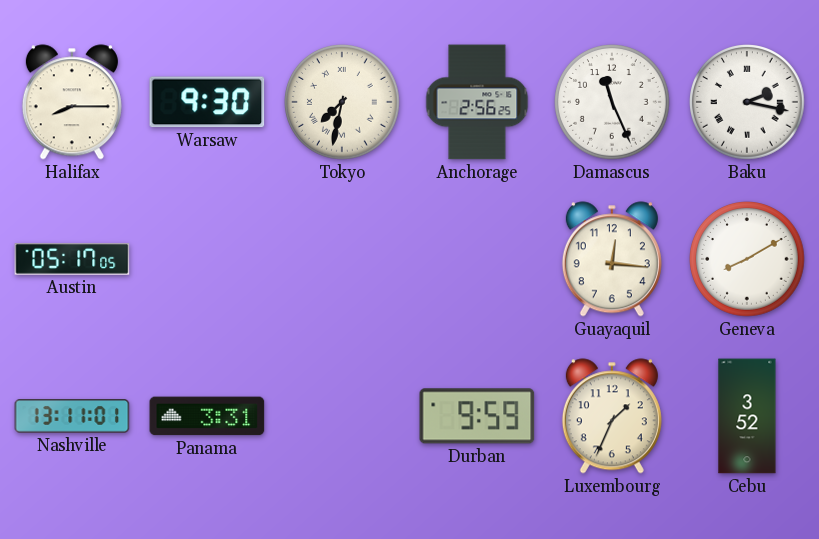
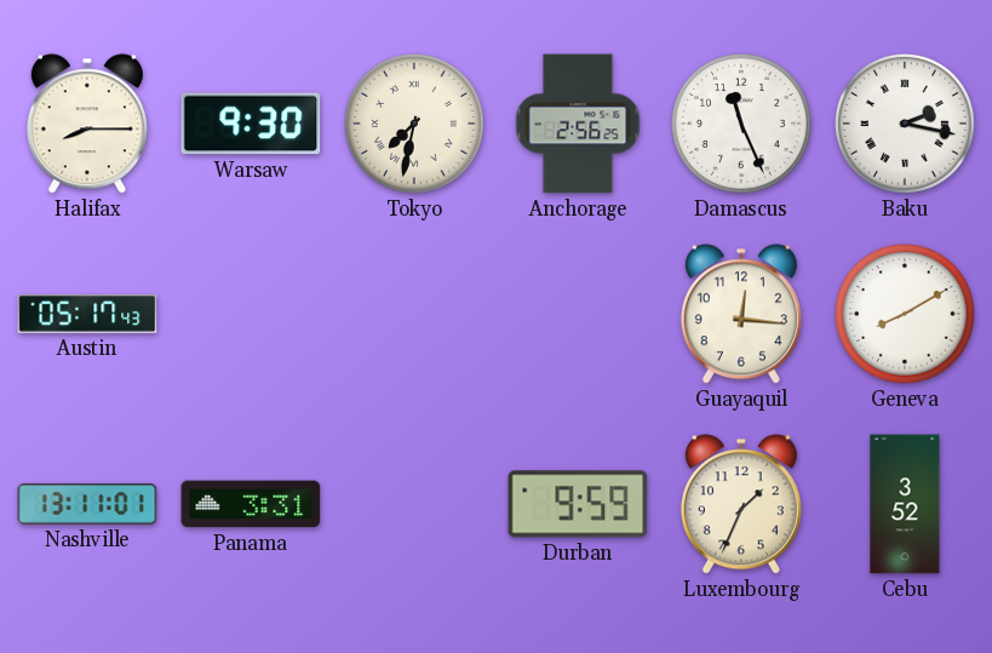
Austin: 05:17:05 -> 05:17:43
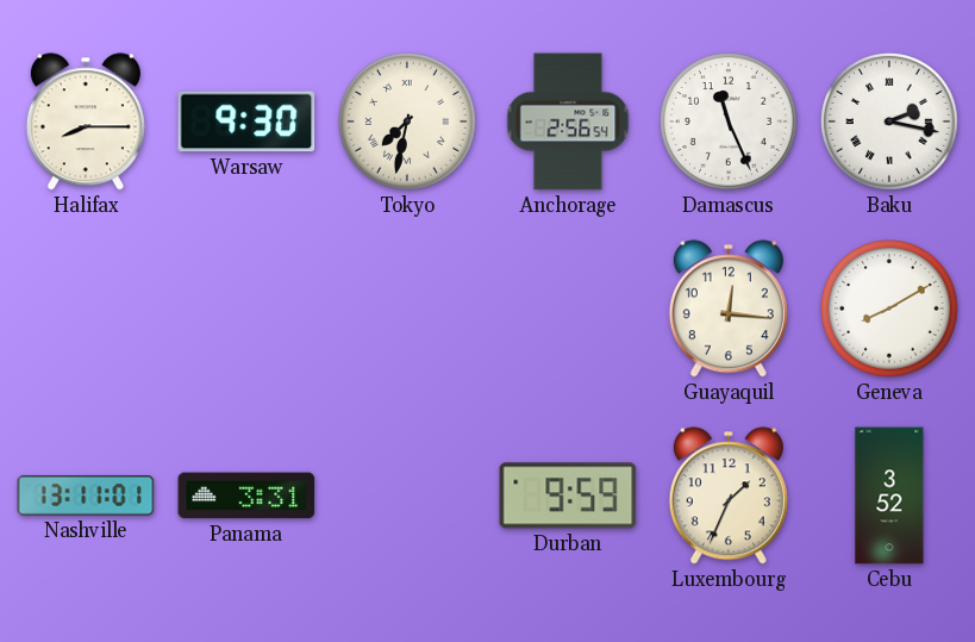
Anchorage: 2:56:25 -> 2:56:54
Austin: 05:17 -> none
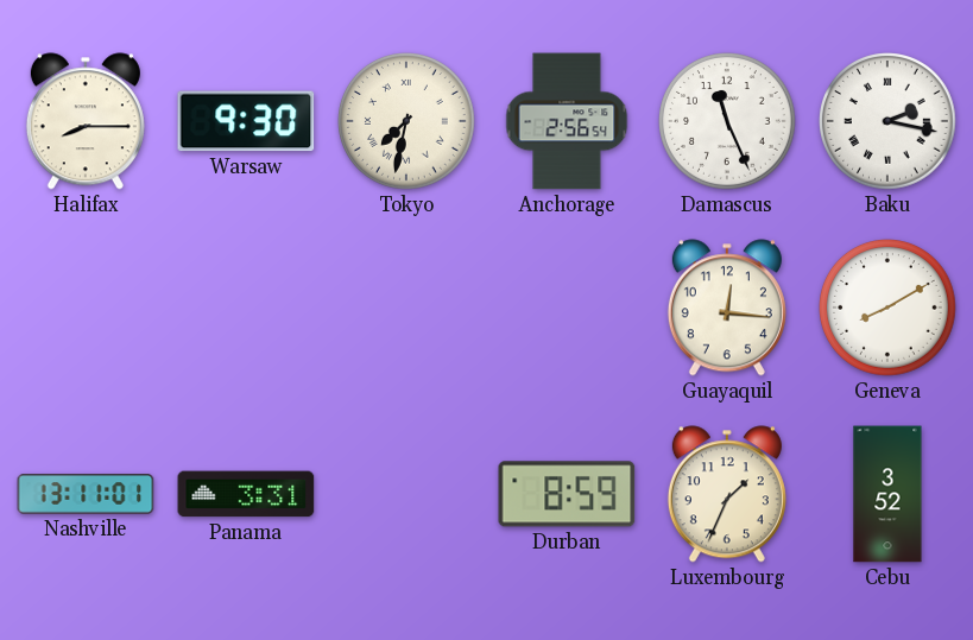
Durban: 9:59 -> 8:59
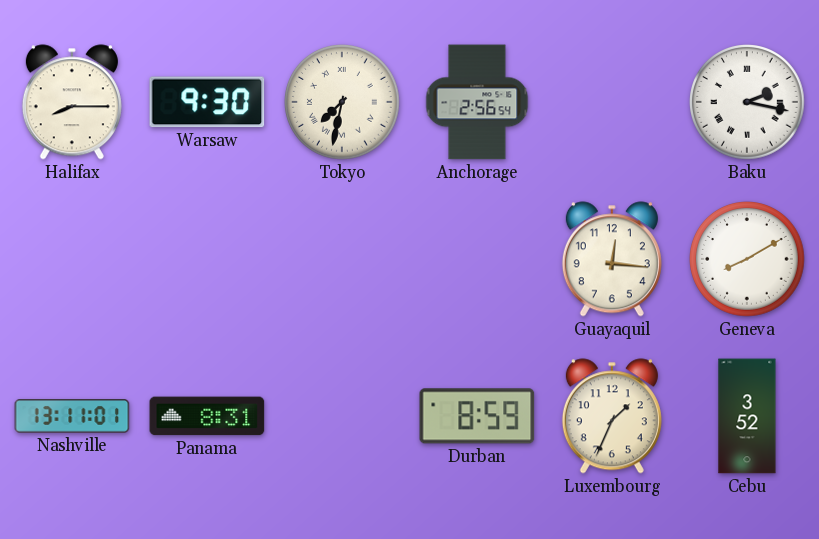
Damascus: 11:26 -> none
Panama: 3:31 -> 8:31
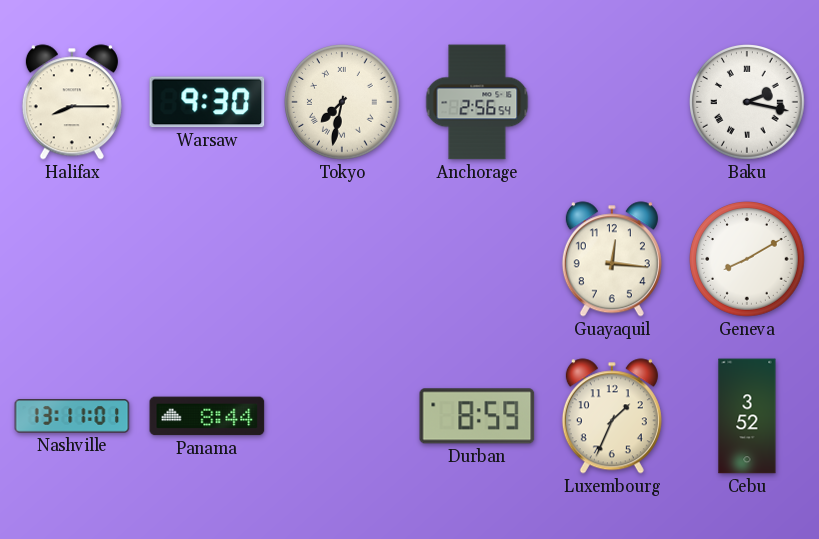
Panama: 8:31 -> 8:44
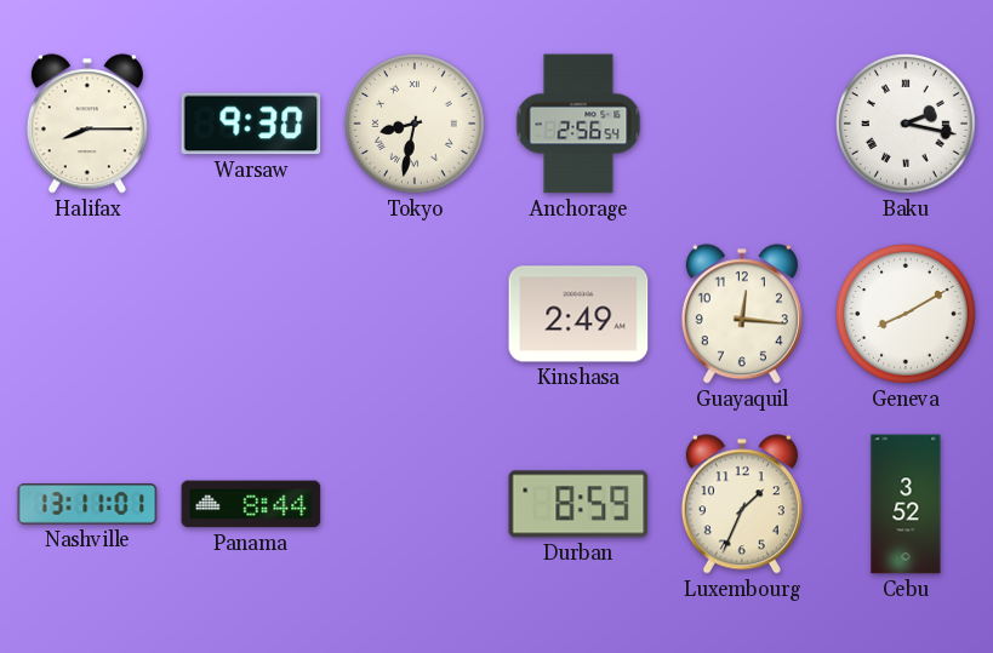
Tokyo: 7:32 -> 8:32
Kinshasa: none -> 2:49
